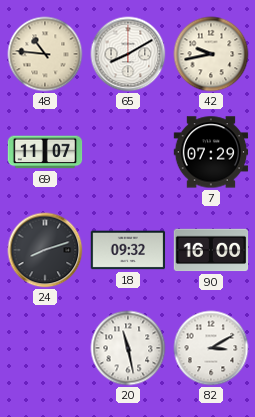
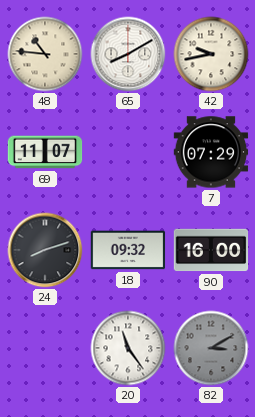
20: 11:28 -> 11:24
82 dial: white -> grey
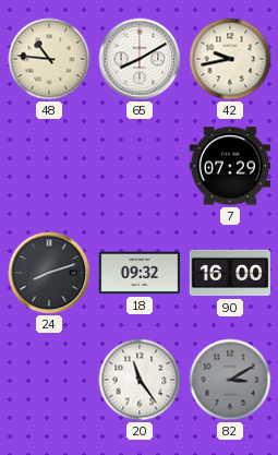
69: 11:07 -> none
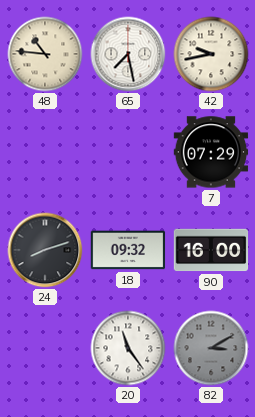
65: 8:10 -> 7:28
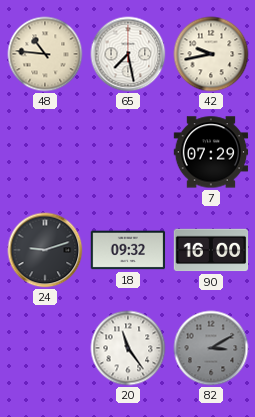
24: 8:12 -> 9:12
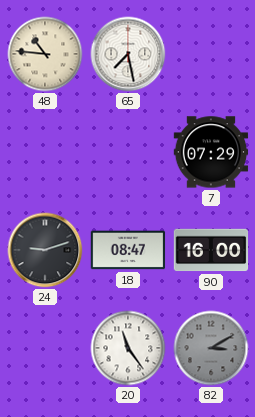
42: 9:43 -> none
18: 09:32 -> 08:47
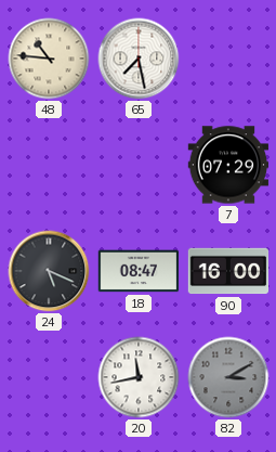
24: 9:12 -> 5:19
20: 11:24 -> 11:43
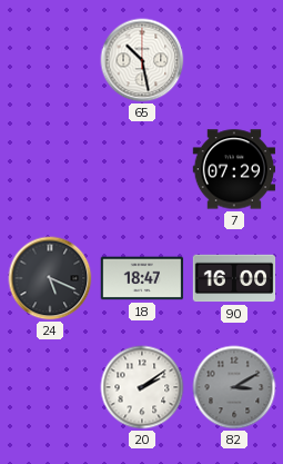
48: 10:46 -> none
65: 7:28 -> 10:28
18: 08:47 -> 18:47
20: 11:43 -> 2:09
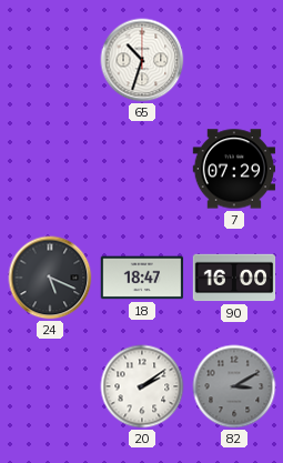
65: 10:28 -> 10:33
